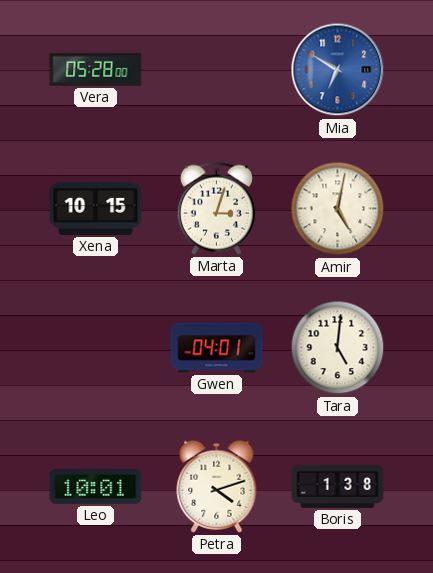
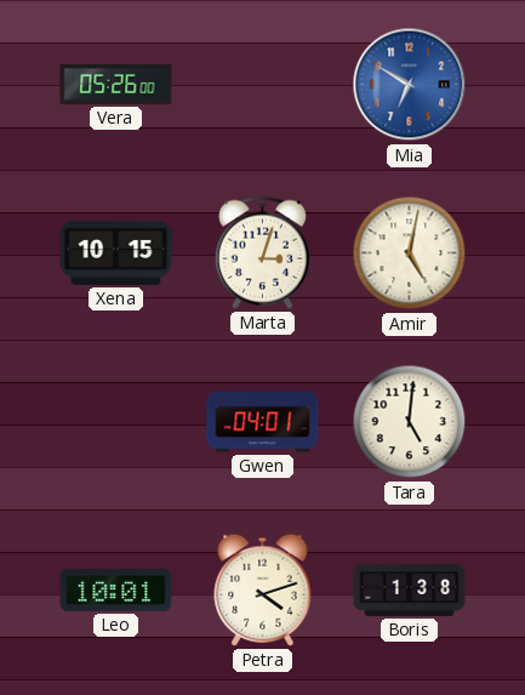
Vera: 05:28 -> 05:26
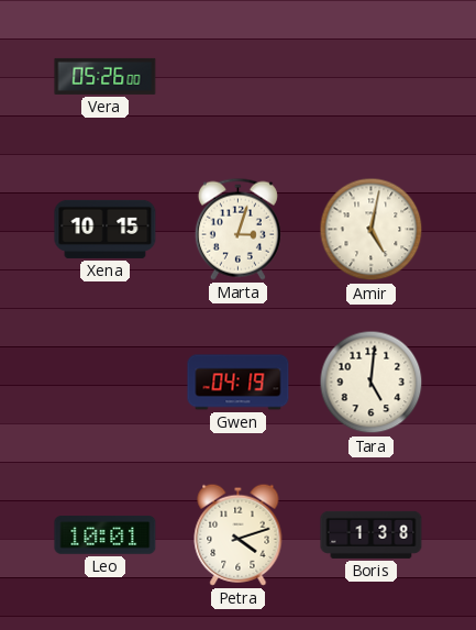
Mia: 6:50 -> none
Gwen: 04:01 -> 04:19
